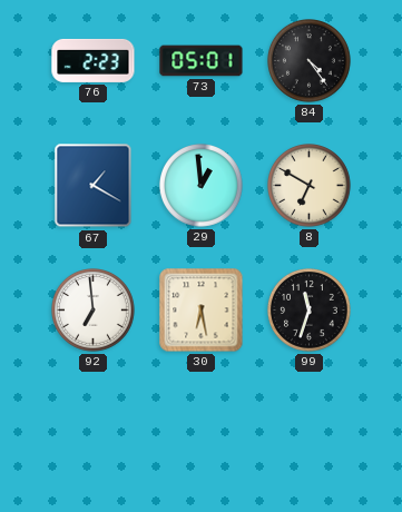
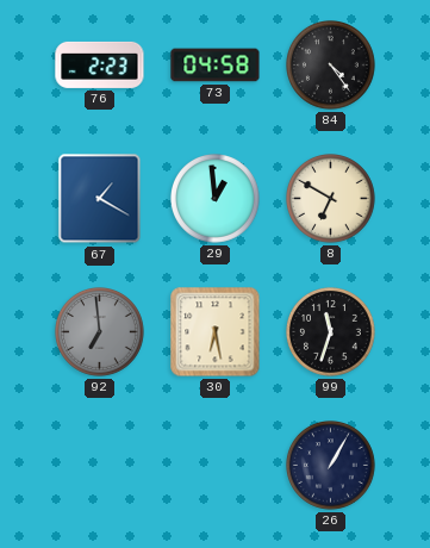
73: 05:01 -> 04:58
92 dial: white -> grey
26: none -> 1:05
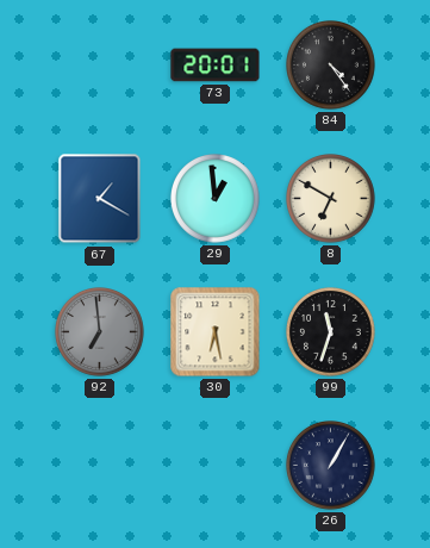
76: 2:23 -> none
73: 04:58 -> 20:01
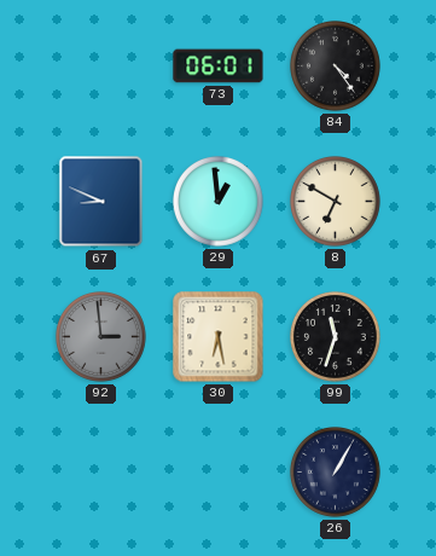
73: 20:01 -> 06:01
67: 1:20 -> 8:49
92: 6:59 -> 2:59
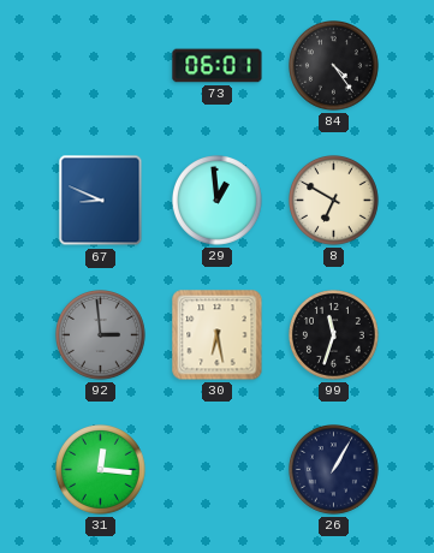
31: none -> 12:16
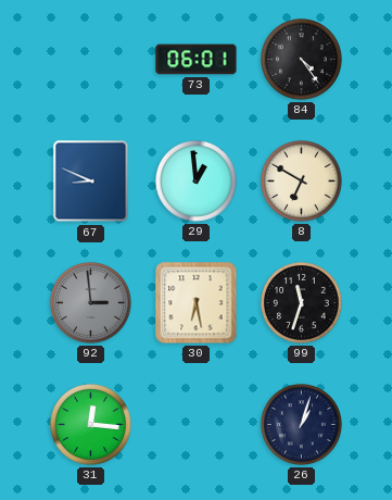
26: 1:05 -> 1:03
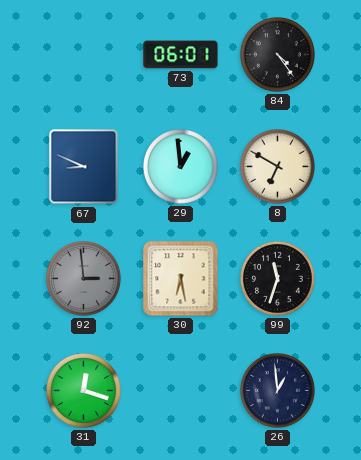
31: 12:16 -> 12:18
26: 1:03 -> 12:59
